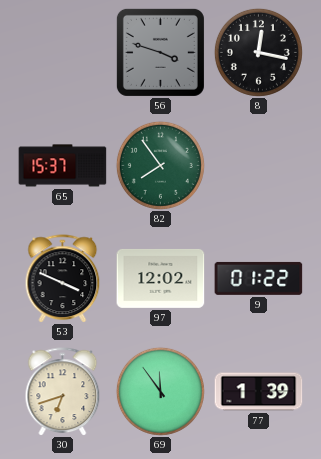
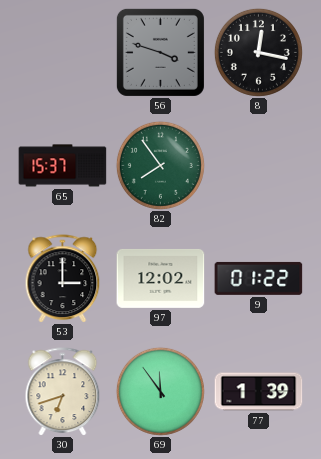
53: 3:49 -> 3:00
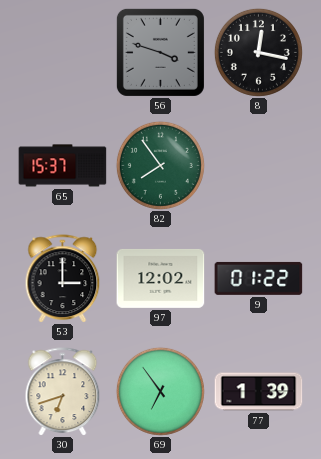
69: 11:54 -> 6:54
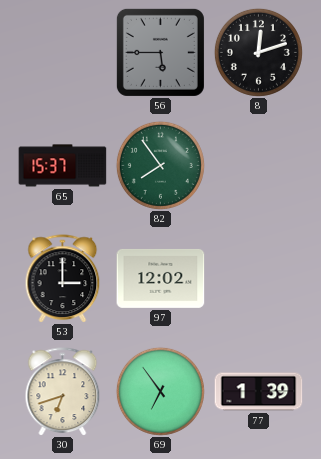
56: 3:48 -> 5:45
8: 12:17 -> 12:12
9: 01:22 -> none
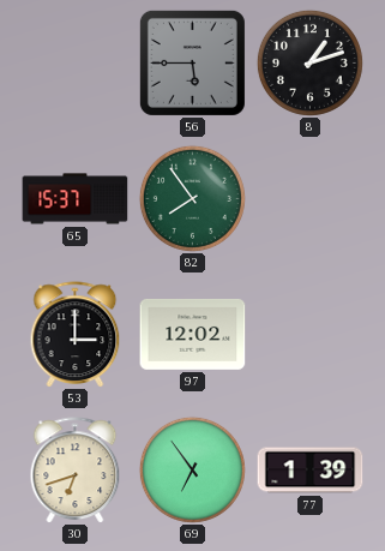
8: 12:12 -> 1:12
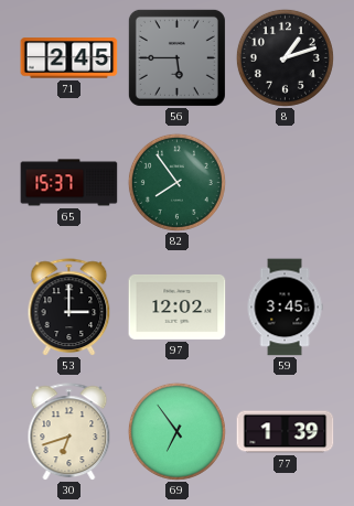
71: none -> 2:45
59: none -> 3:45
